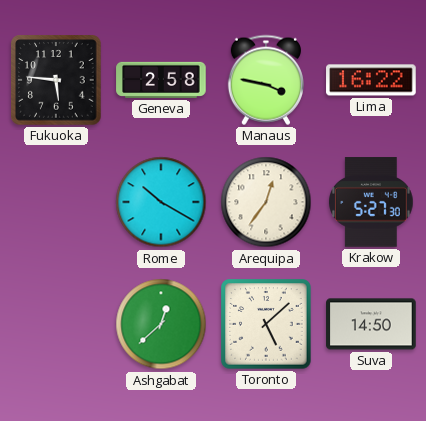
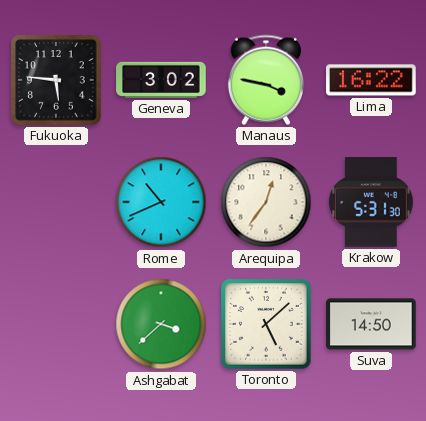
Geneva: 2:58 -> 3:02
Rome: 10:20 -> 10:41
Krakow: 5:27 -> 5:31
Ashgabat: 12:38 -> 3:38
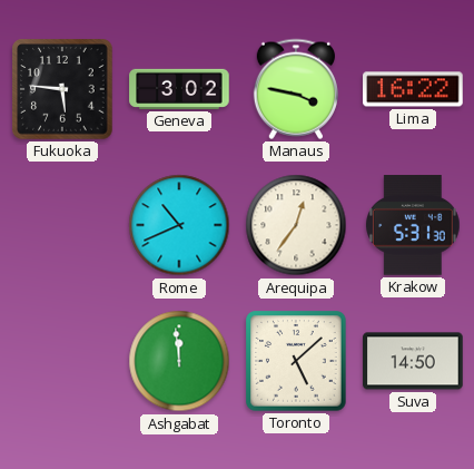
Ashgabat: 3:38 -> 11:59
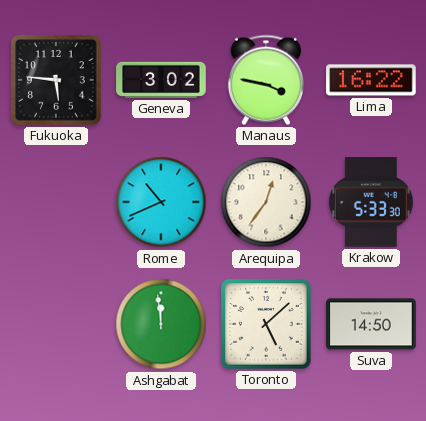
Krakow: 5:31 -> 5:33
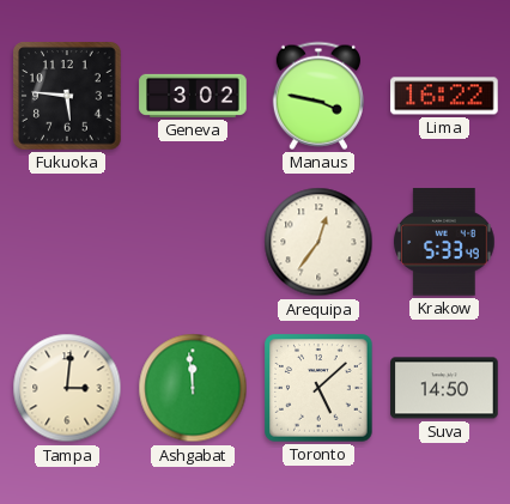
Rome: 10:41 -> none
Krakow: 5:33:30 -> 5:33:49
Tampa: none -> 3:01
